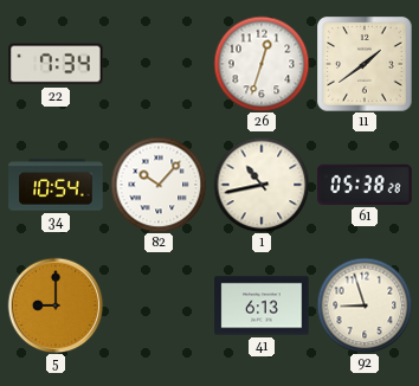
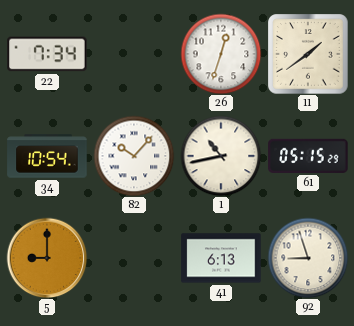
61: 05:38 -> 05:15
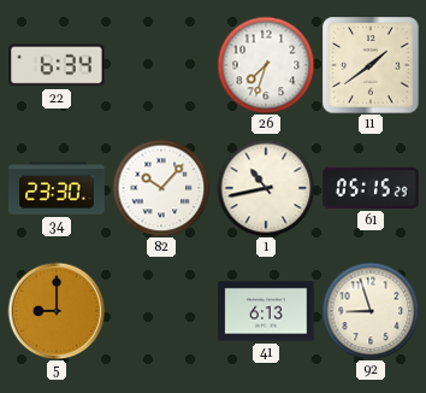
22: 7:34 -> 6:34
26: 12:33 -> 7:33
34: 10:54 -> 23:30
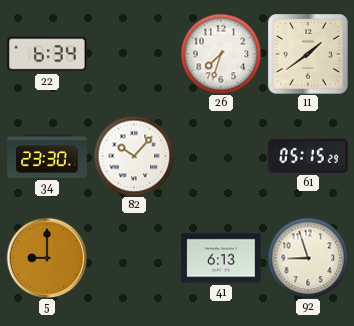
1: 10:43 -> none
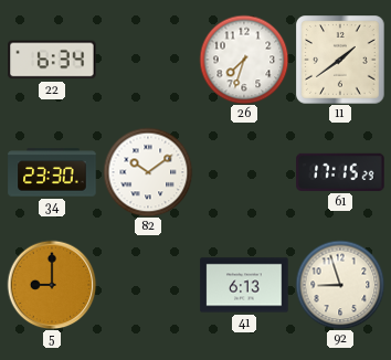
82: 10:07 -> 10:09
61: 05:15 -> 17:15
